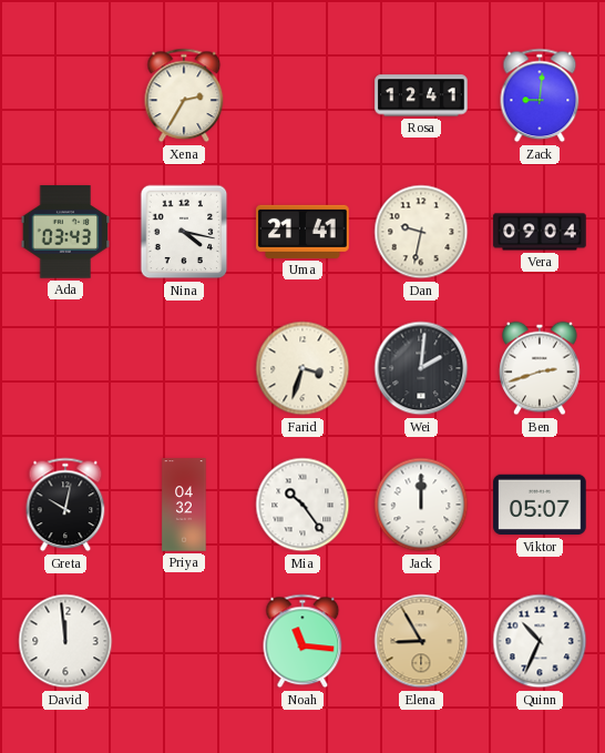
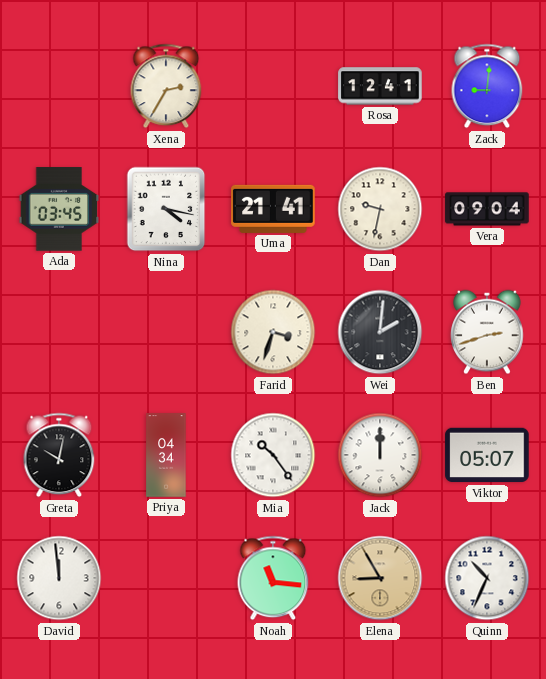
Ada: 03:43 -> 03:45
Priya: 04:32 -> 04:34
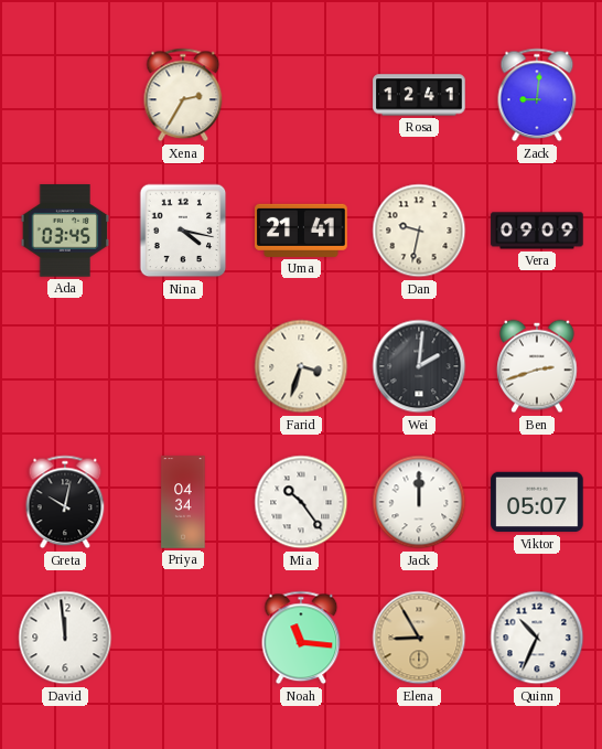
Vera: 09:04 -> 09:09
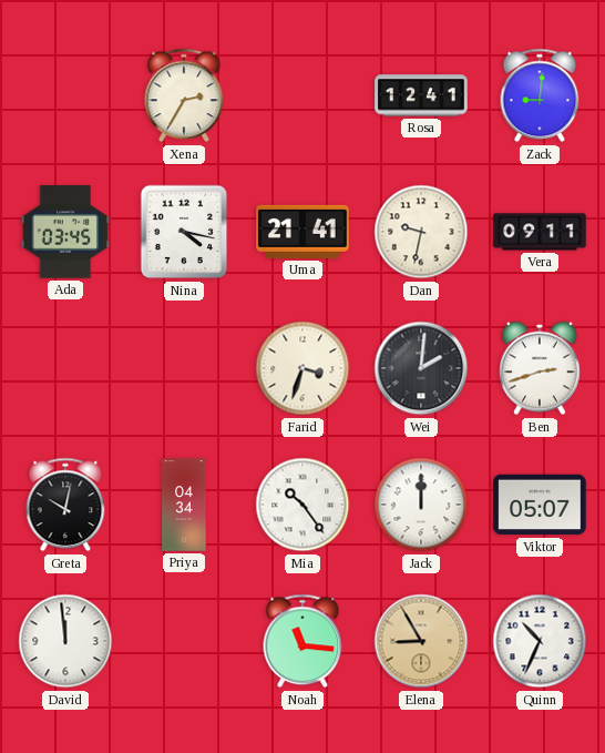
Vera: 09:09 -> 09:11
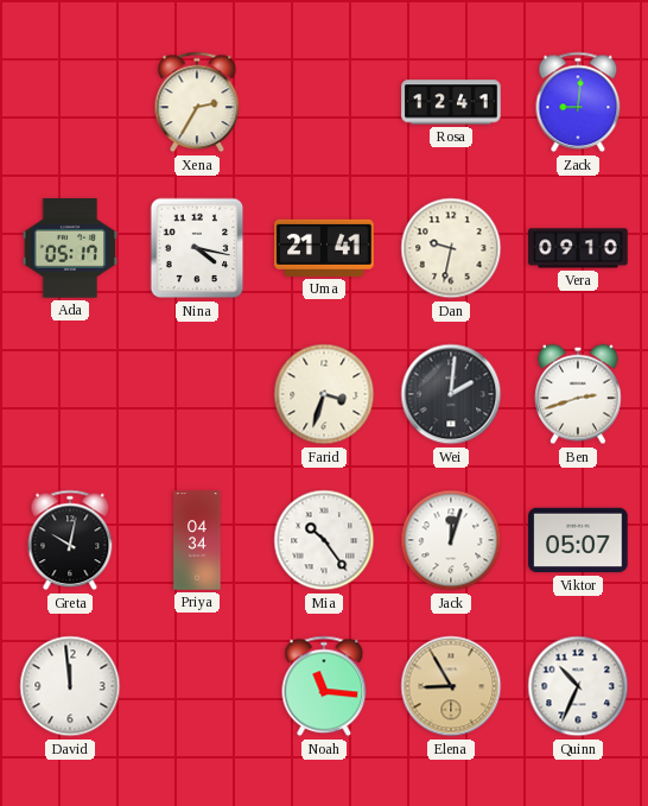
Ada: 03:45 -> 05:17
Vera: 09:11 -> 09:10
Jack: 12:00 -> 12:03
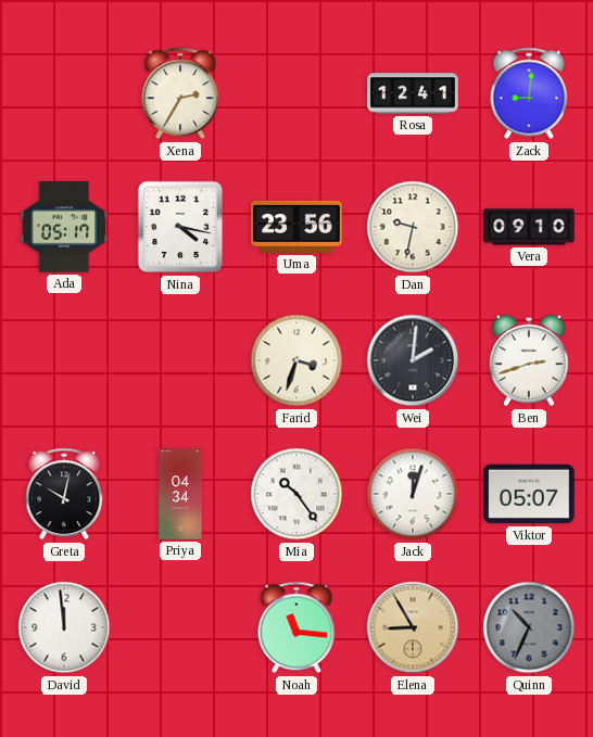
Uma: 21:41 -> 23:56
Quinn dial: white -> grey
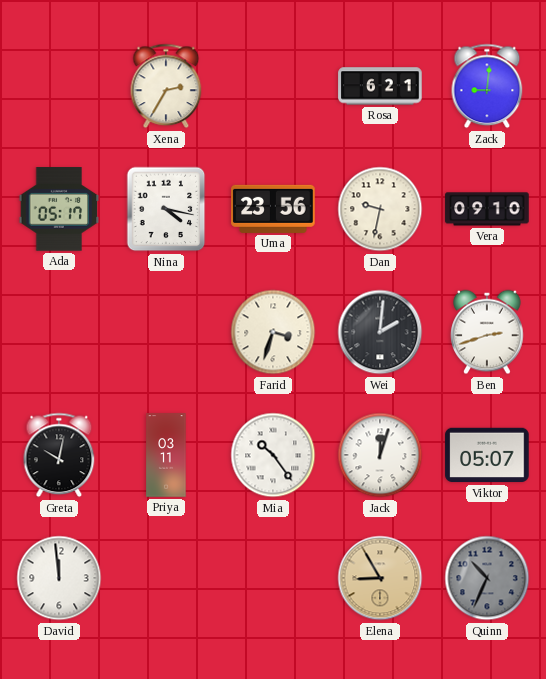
Rosa: 12:41 -> 6:21
Priya: 04:34 -> 03:11
Noah: 11:16 -> none
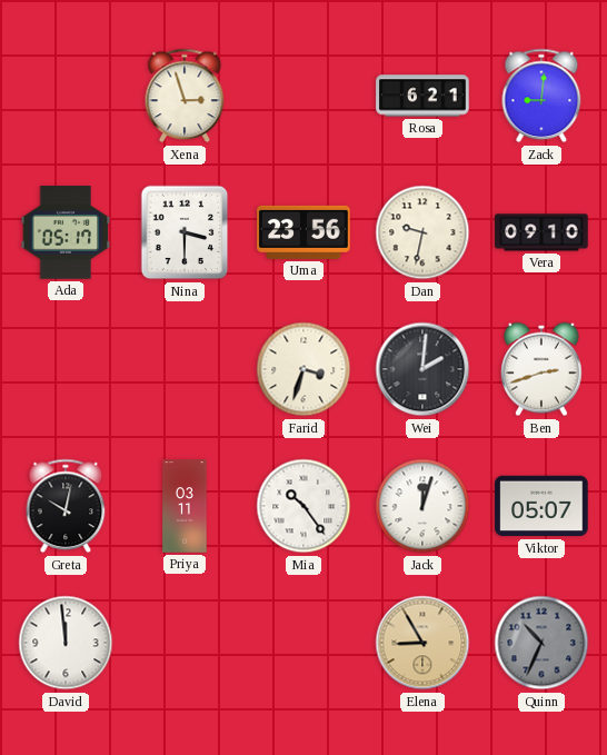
Xena: 2:35 -> 2:57
Nina: 4:17 -> 3:30
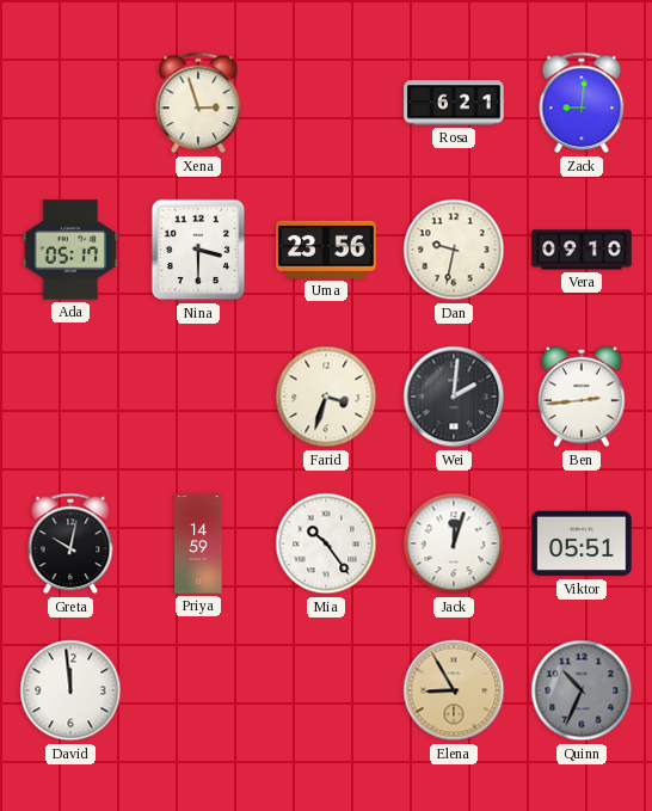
Ben: 2:42 -> 2:44
Priya: 03:11 -> 14:59
Viktor: 05:07 -> 05:51
